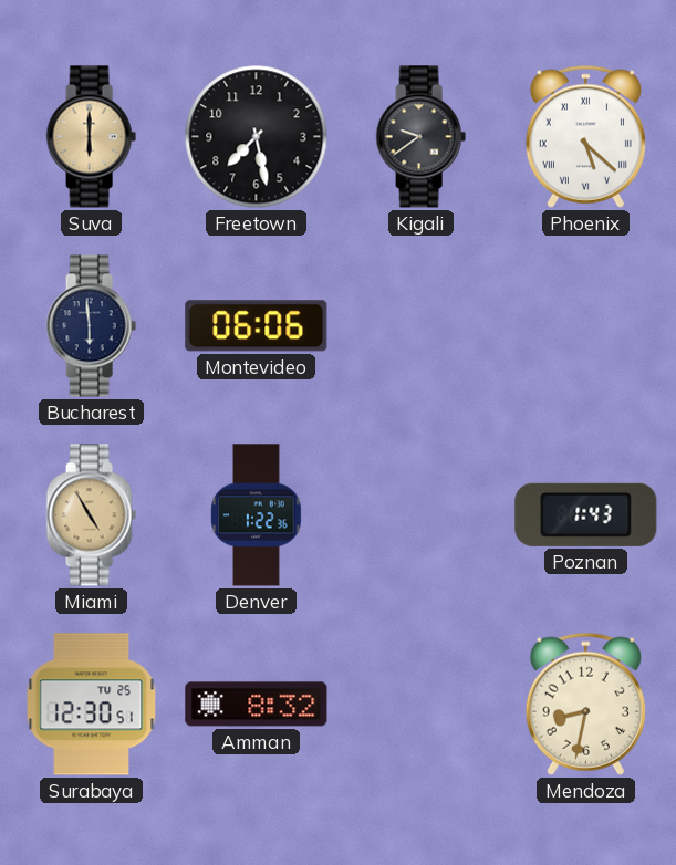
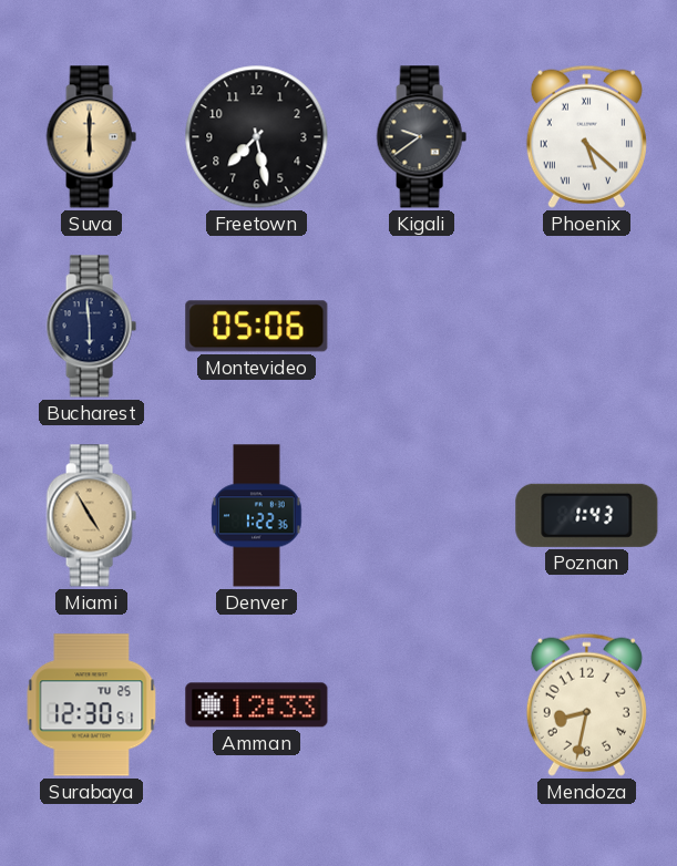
Montevideo: 06:06 -> 05:06
Amman: 8:32 -> 12:33
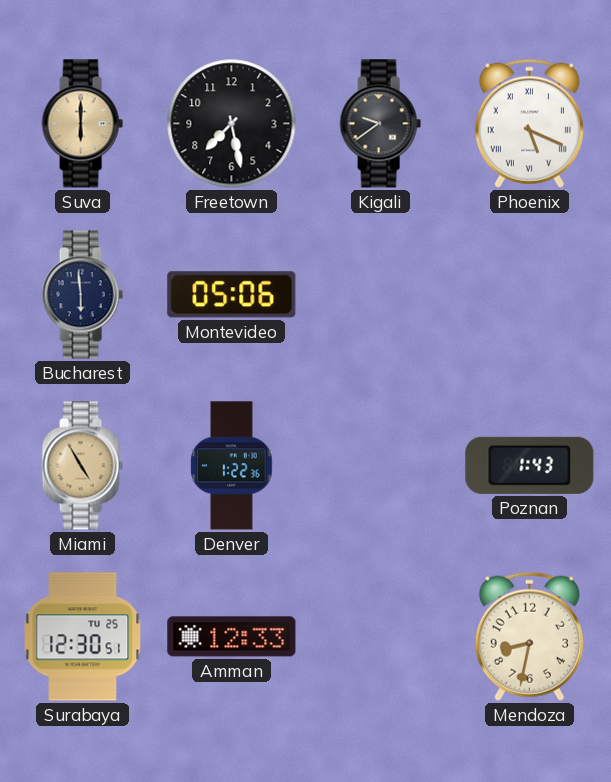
Phoenix: 5:22 -> 5:19
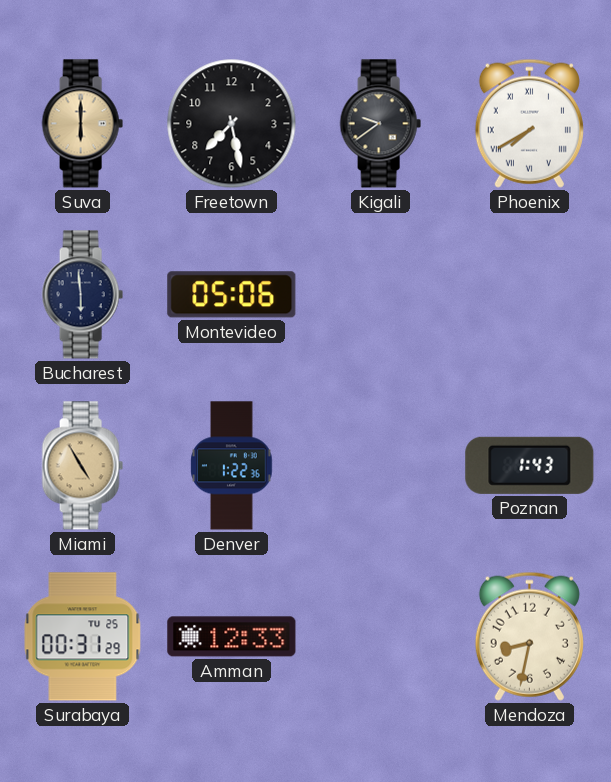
Phoenix: 5:19 -> 7:40
Surabaya: 12:30 -> 00:31
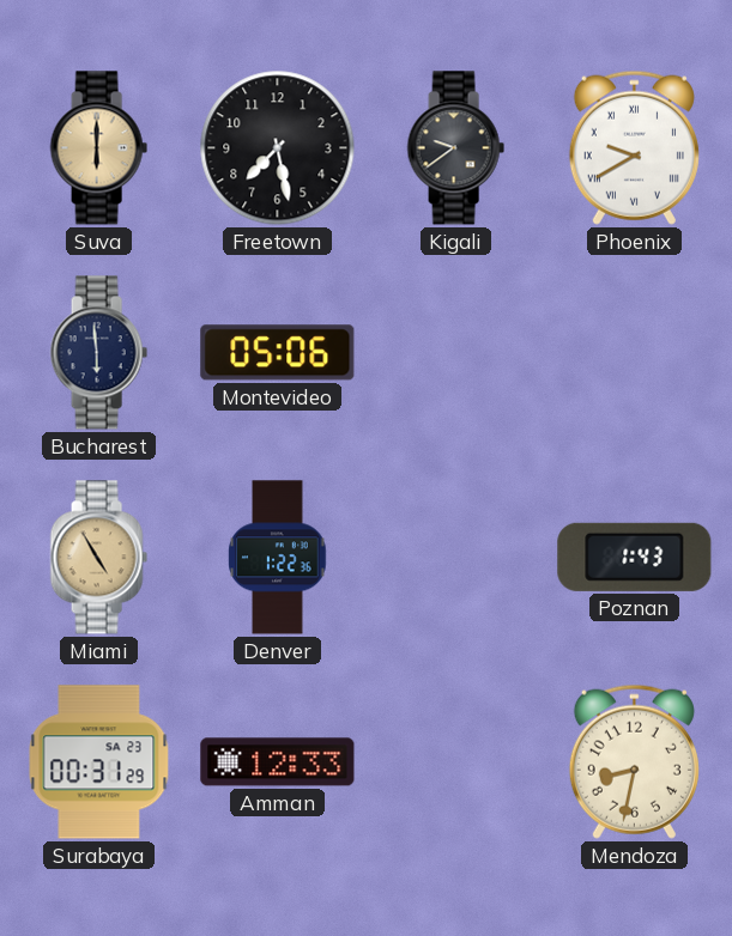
Phoenix: 7:40 -> 9:40
Surabaya date: TU 25 -> SA 23
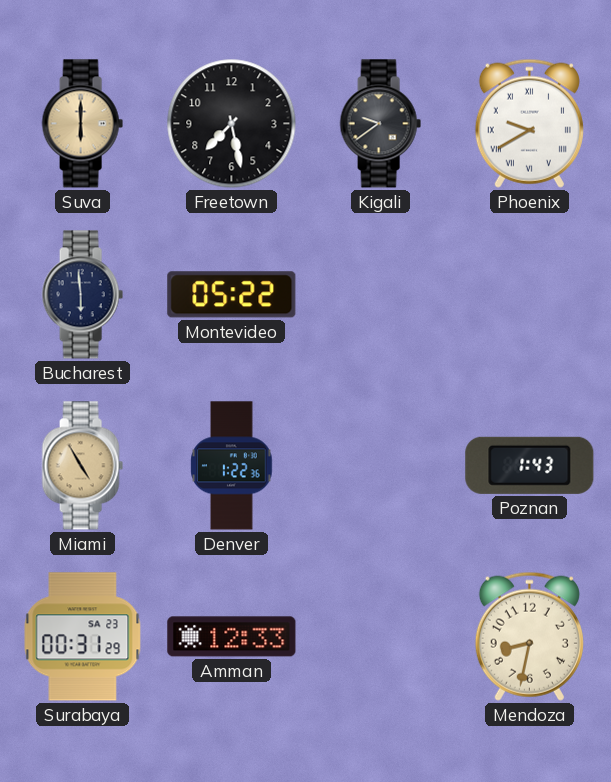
Montevideo: 05:06 -> 05:22
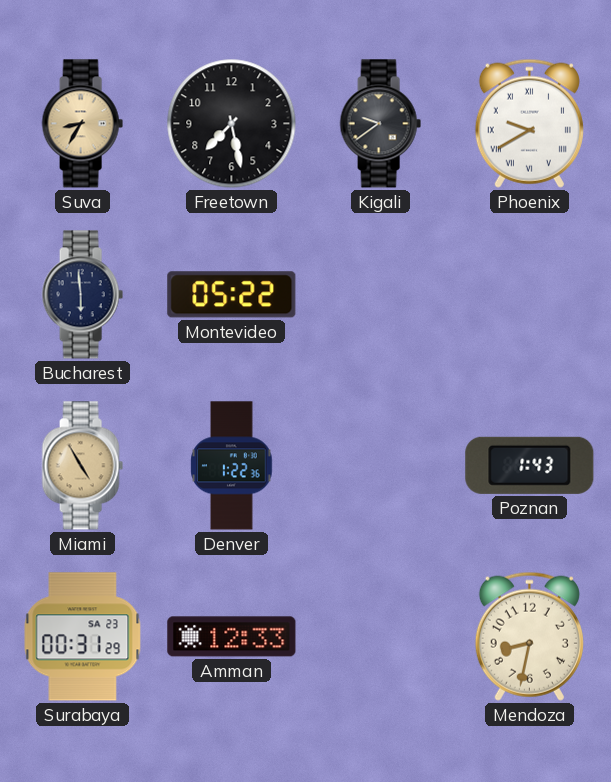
Suva: 6:00 -> 8:35
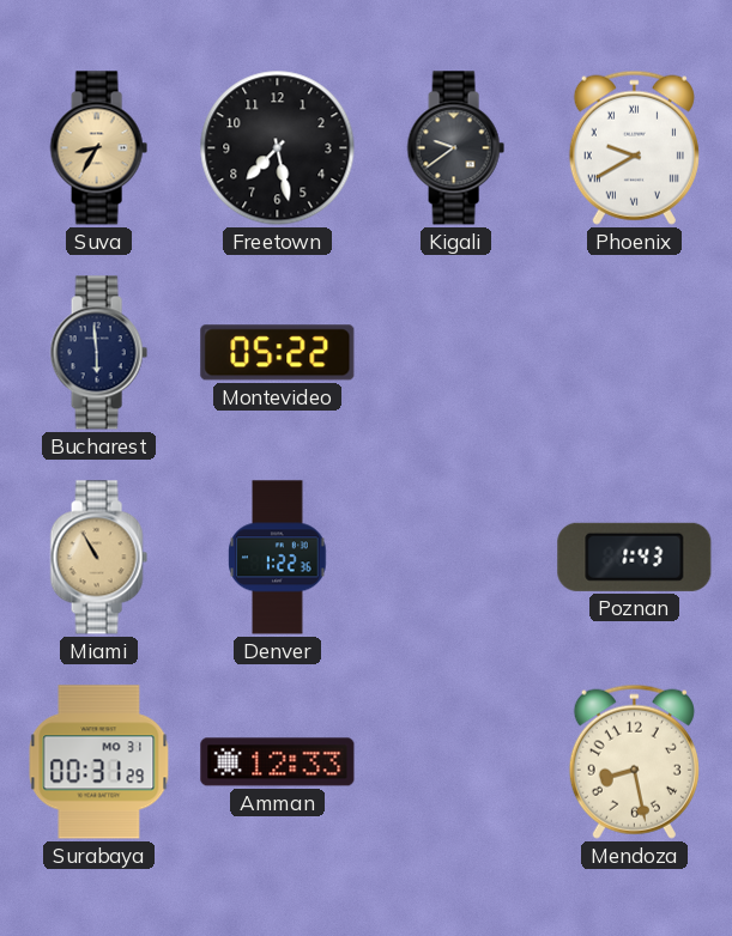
Miami: 4:55 -> 10:55
Surabaya date: SA 23 -> MO 31
Mendoza: 8:32 -> 8:28
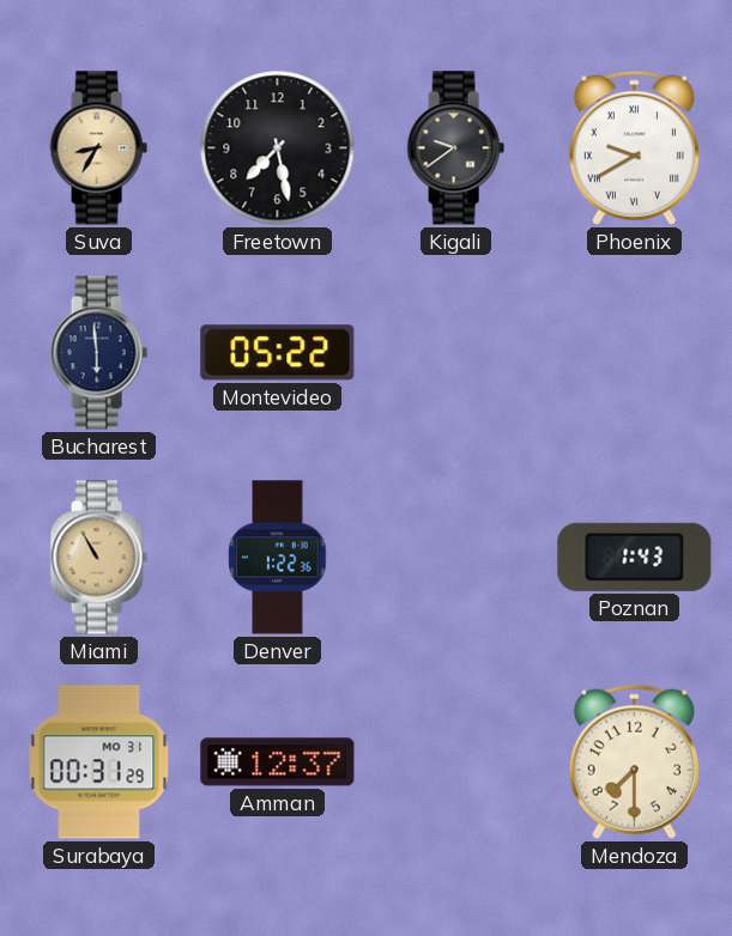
Amman: 12:33 -> 12:37
Mendoza: 8:28 -> 7:30
